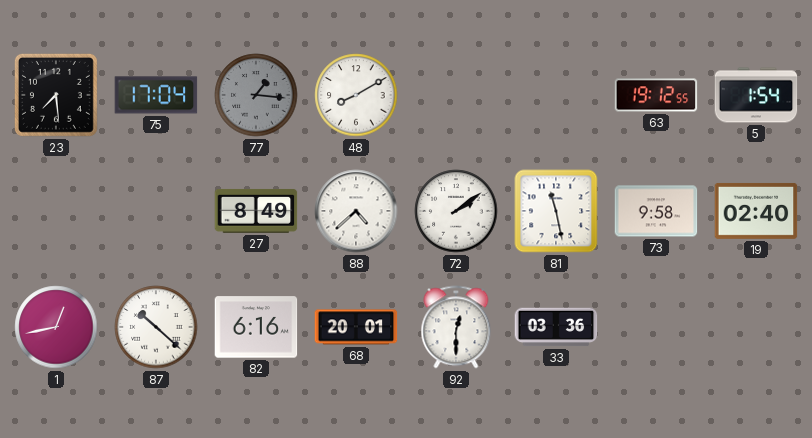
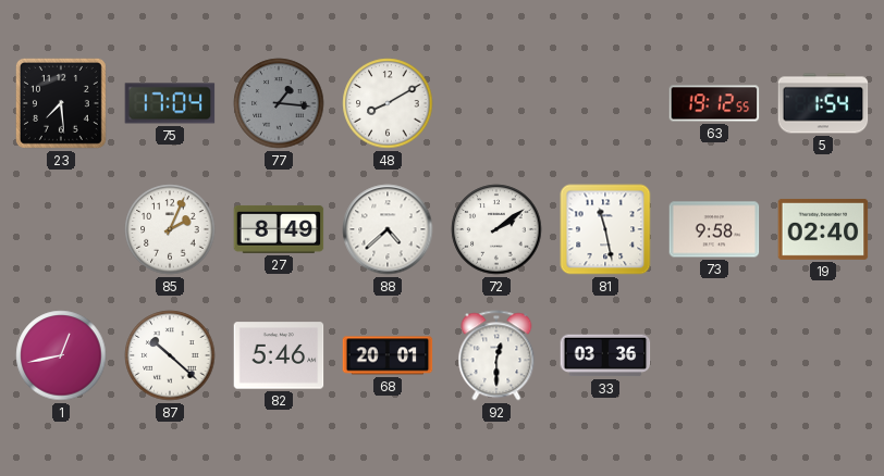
85: none -> 2:04
82: 6:16 -> 5:46
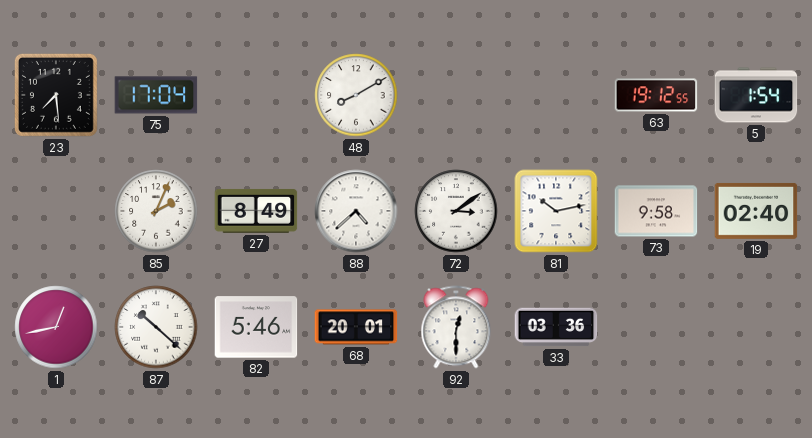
77: 1:16 -> none
72: 2:09 -> 3:09
81: 11:28 -> 10:13
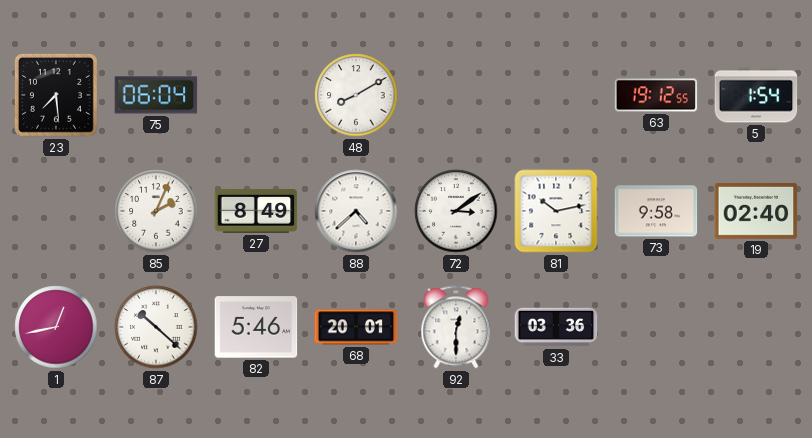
75: 17:04 -> 06:04
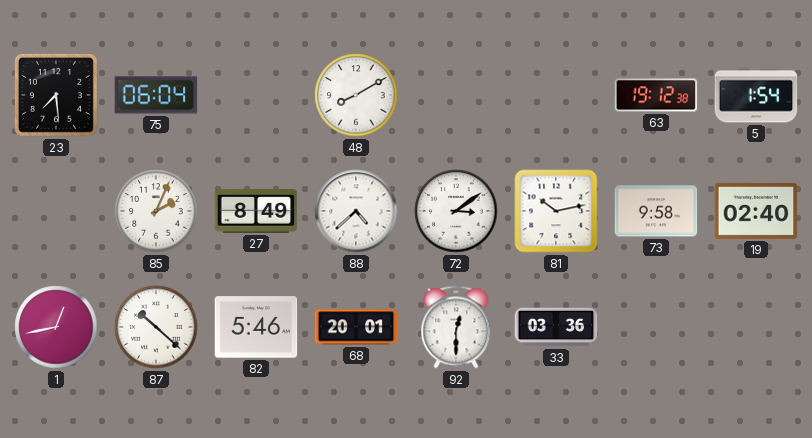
63: 19:12:55 -> 19:12:38
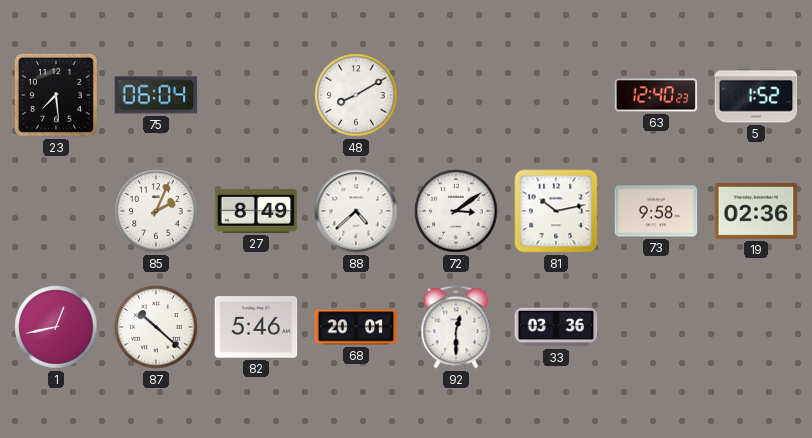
63: 19:12 -> 12:40
5: 1:54 -> 1:52
19: 02:40 -> 02:36
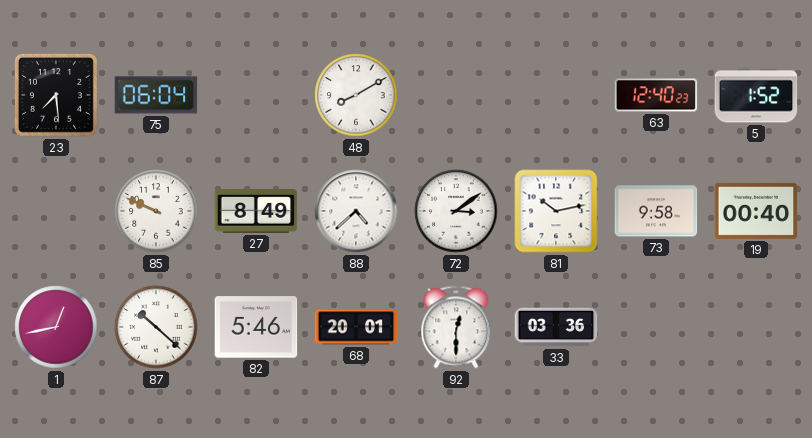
85: 2:04 -> 9:49
19: 02:36 -> 00:40
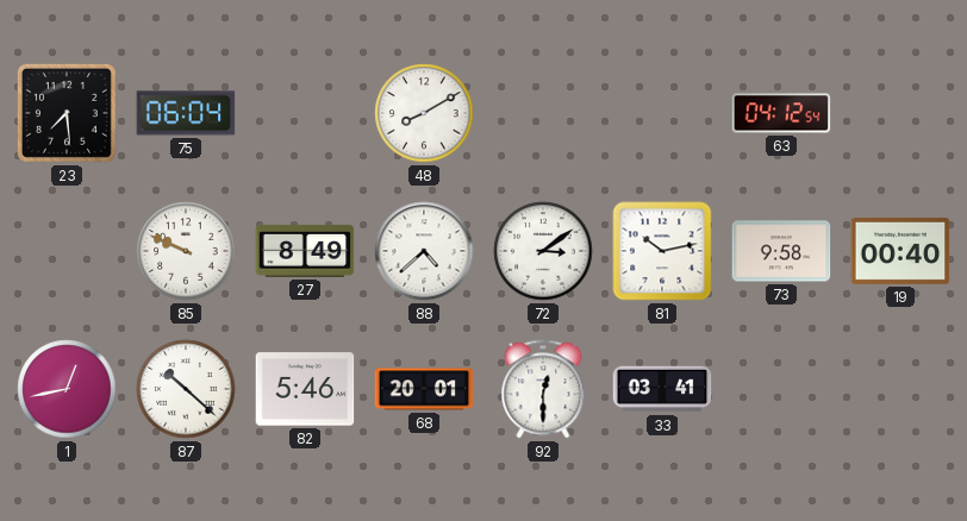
63: 12:40 -> 04:12
5: 1:52 -> none
33: 03:36 -> 03:41
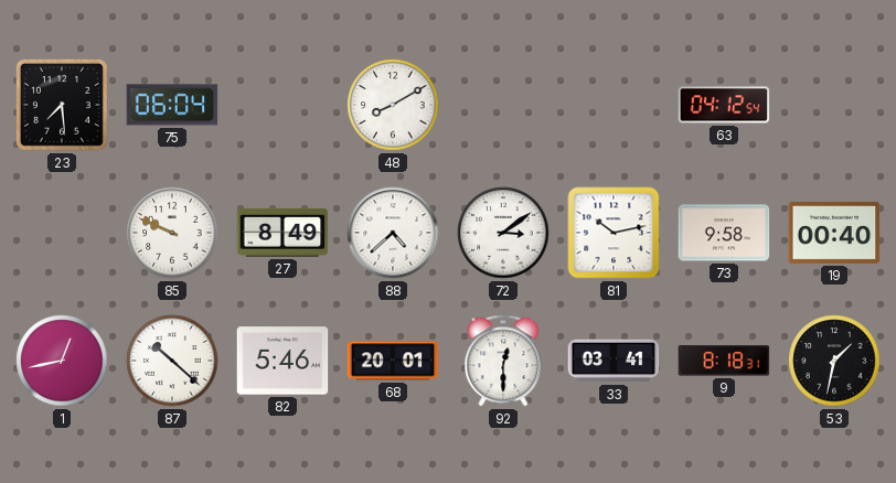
9: none -> 8:18
53: none -> 1:32
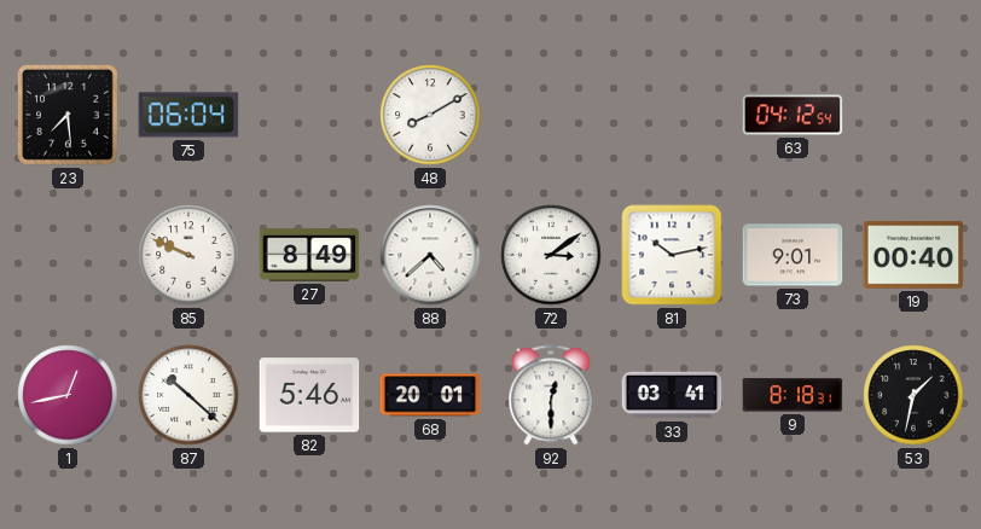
73: 9:58 -> 9:01
